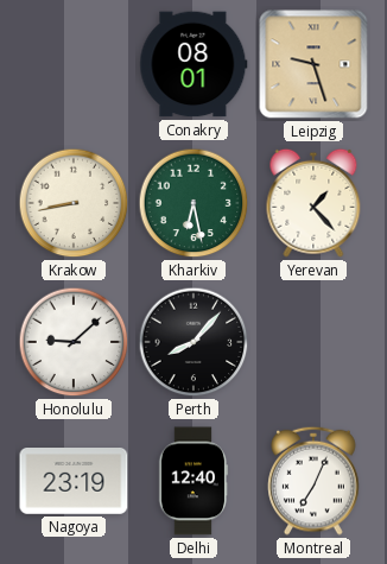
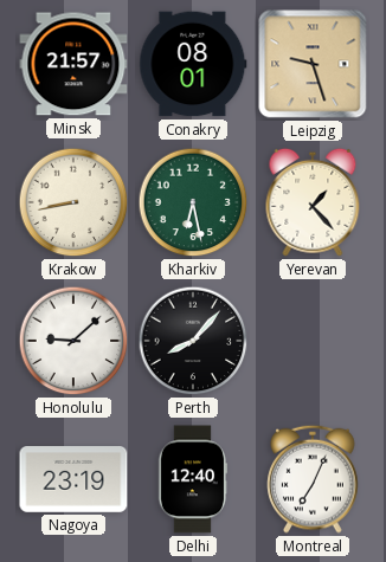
Minsk: none -> 21:57
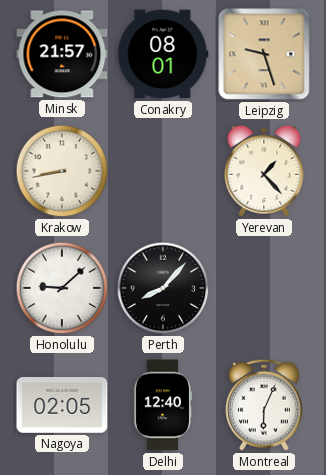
Kharkiv: 6:28 -> none
Nagoya: 23:19 -> 02:05
Montreal: 7:04 -> 6:04
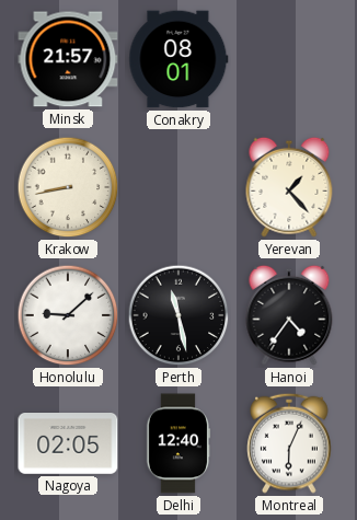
Leipzig: 9:27 -> none
Perth: 8:07 -> 11:28
Hanoi: none -> 4:36
